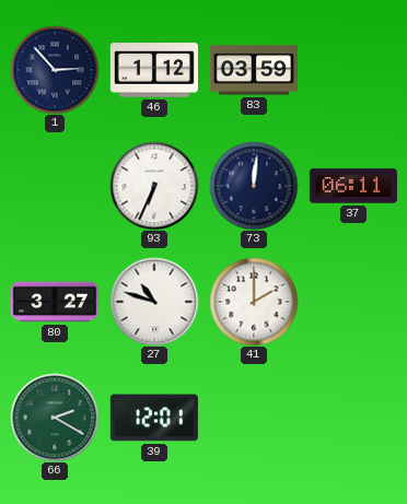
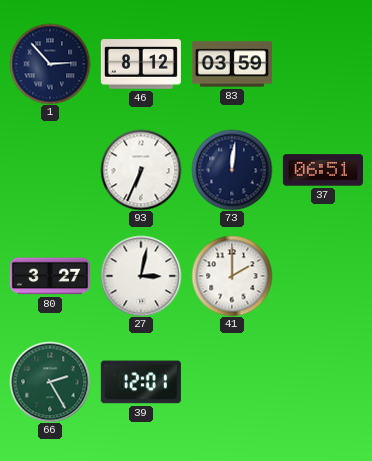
46: 1:12 -> 8:12
37: 06:11 -> 06:51
27: 10:48 -> 3:02
66: 2:20 -> 2:25
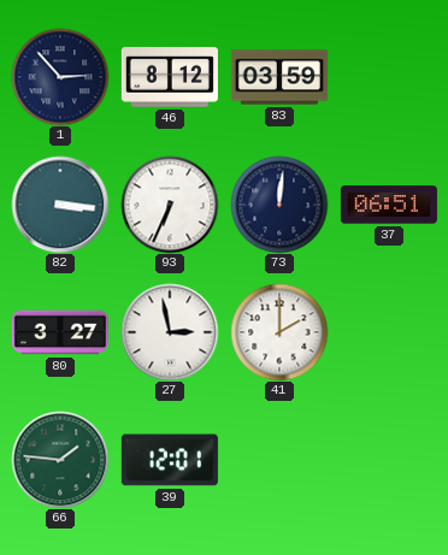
82: none -> 3:16
27: 3:02 -> 2:58
66: 2:25 -> 1:46
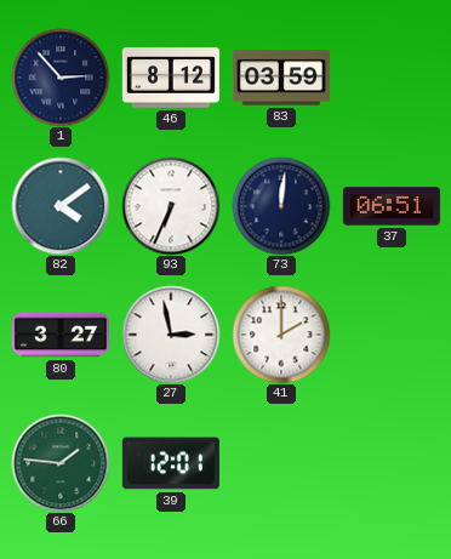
82: 3:16 -> 4:09
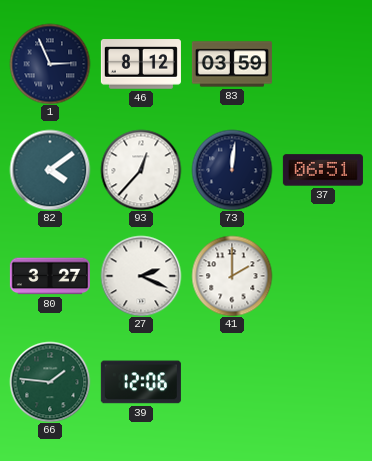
1: 2:53 -> 2:56
93: 6:34 -> 12:37
27: 2:58 -> 2:19
39: 12:01 -> 12:06
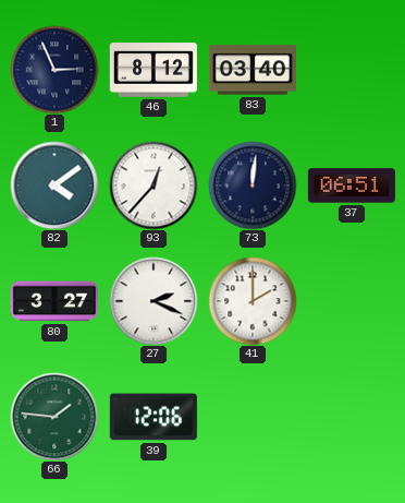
83: 03:59 -> 03:40
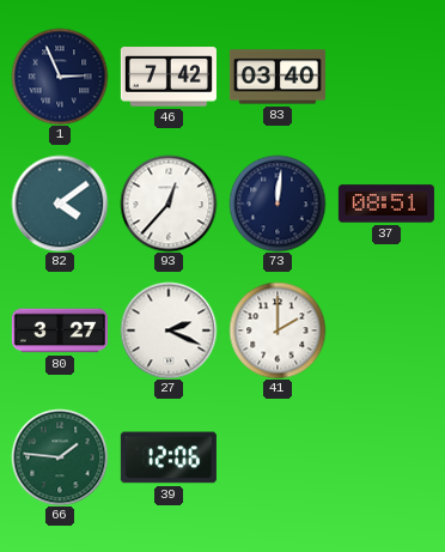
46: 8:12 -> 7:42
37: 06:51 -> 08:51
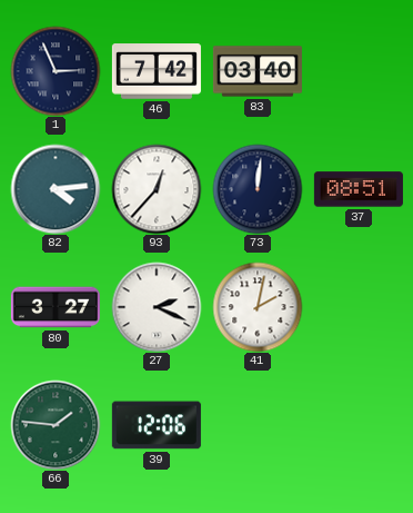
82: 4:09 -> 4:14
41: 2:00 -> 2:02
